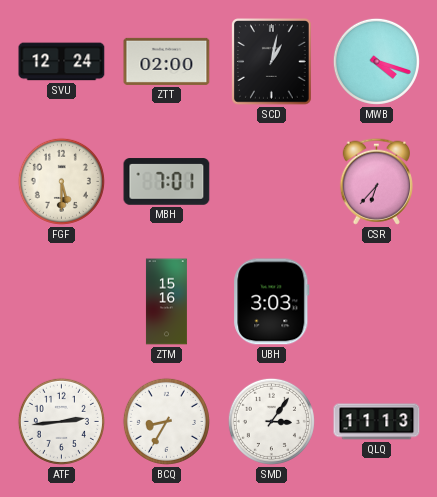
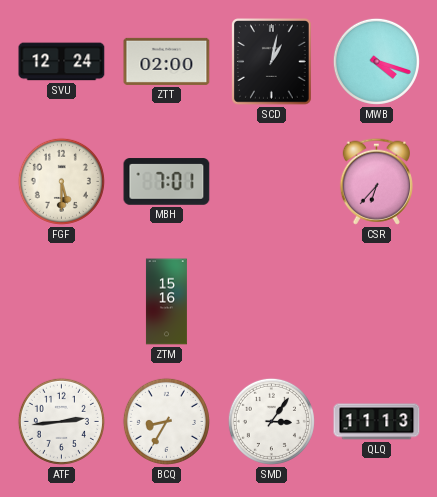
UBH: 3:03 -> none
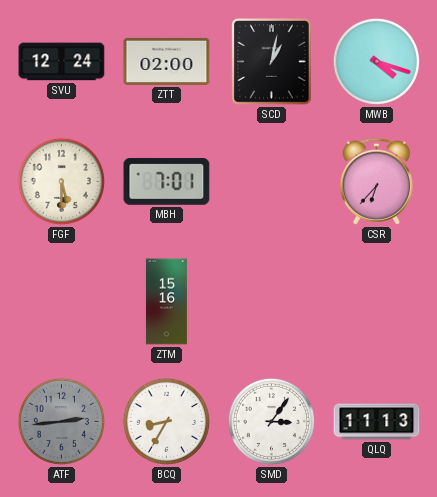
ATF dial: white -> grey
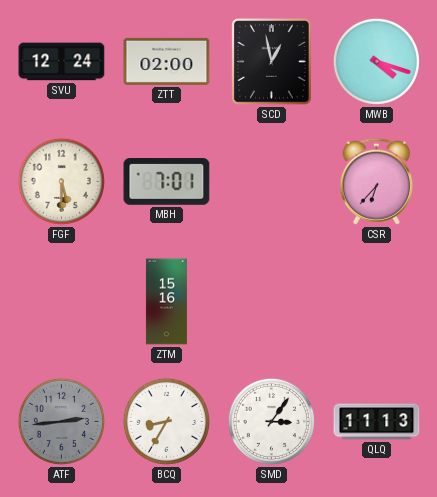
SCD: 1:02 -> 12:58
